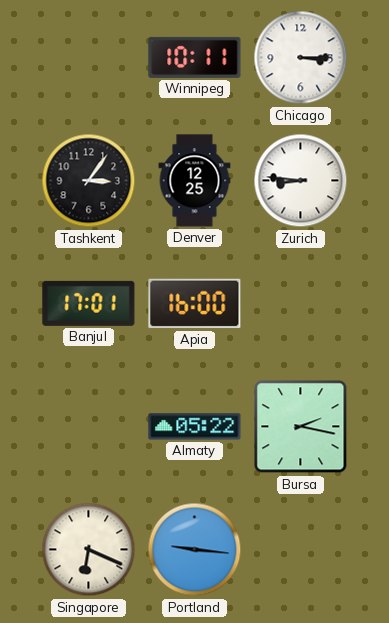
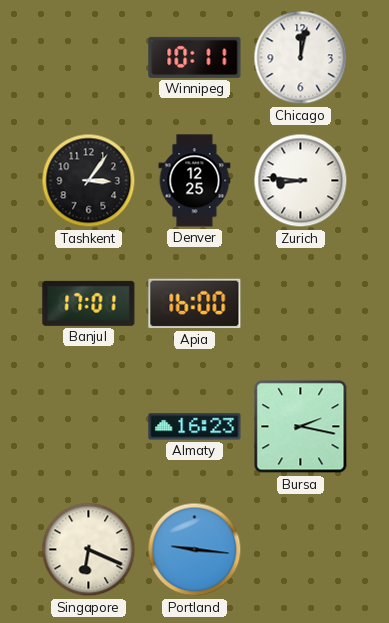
Chicago: 3:15 -> 12:02
Almaty: 05:22 -> 16:23
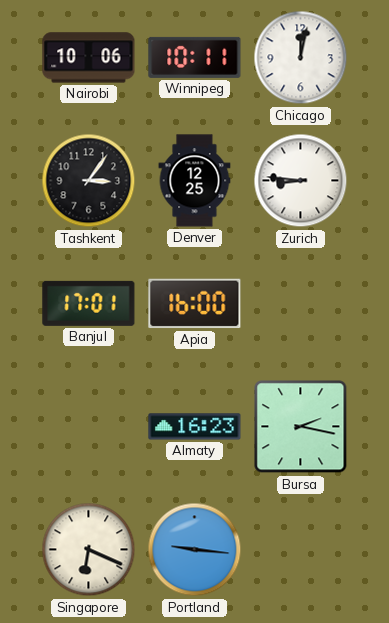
Nairobi: none -> 10:06
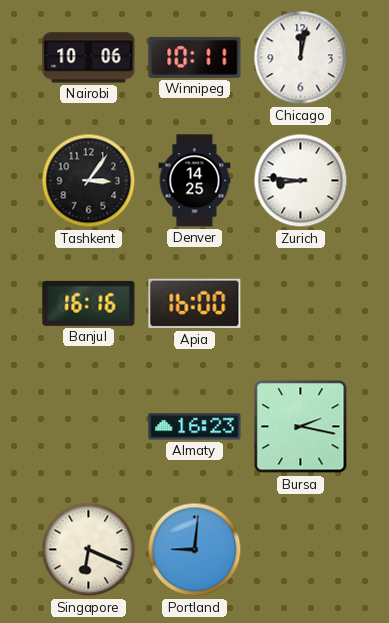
Denver: 12:25 -> 14:25
Banjul: 17:01 -> 16:16
Portland: 9:16 -> 9:01
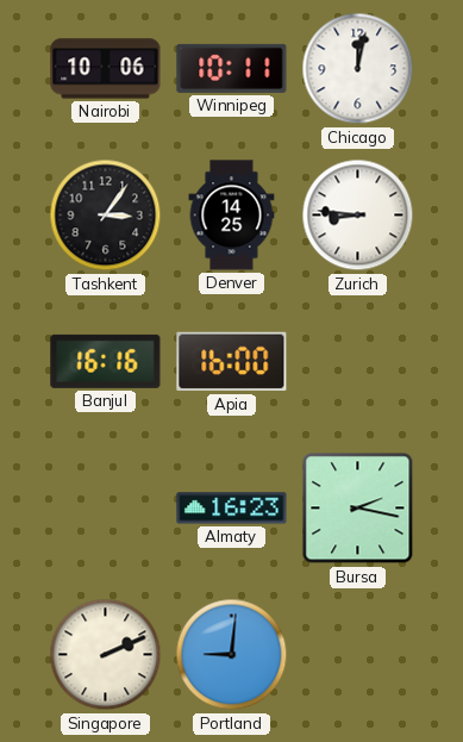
Singapore: 6:19 -> 2:11
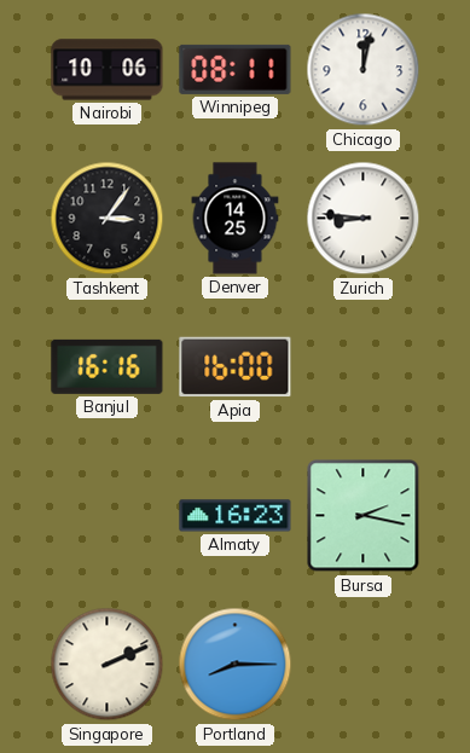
Winnipeg: 10:11 -> 08:11
Portland: 9:01 -> 8:15
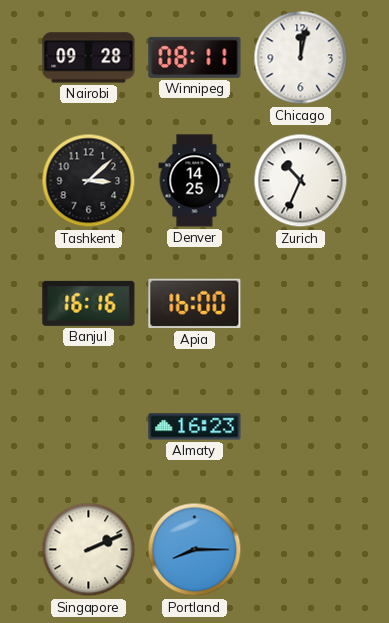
Nairobi: 10:06 -> 09:28
Tashkent: 3:06 -> 3:08
Zurich: 8:46 -> 10:34
Bursa: 2:17 -> none
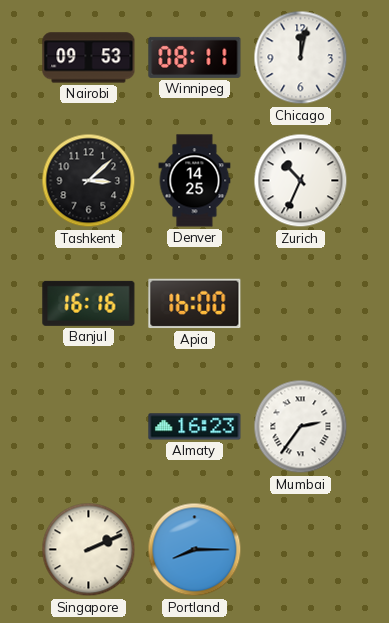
Nairobi: 09:28 -> 09:53
Mumbai: none -> 2:36
